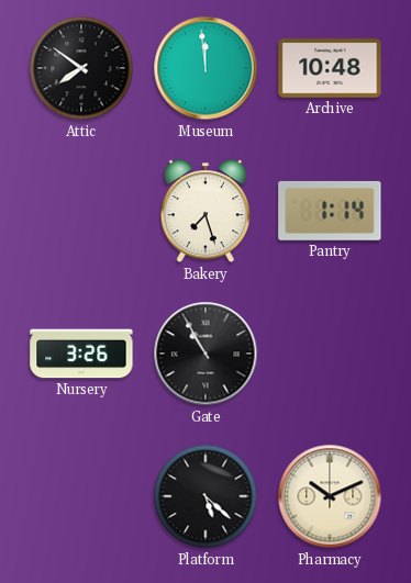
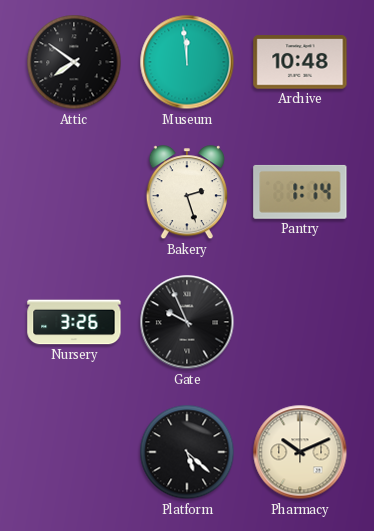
Bakery: 7:27 -> 2:27
Gate: 10:55 -> 9:56
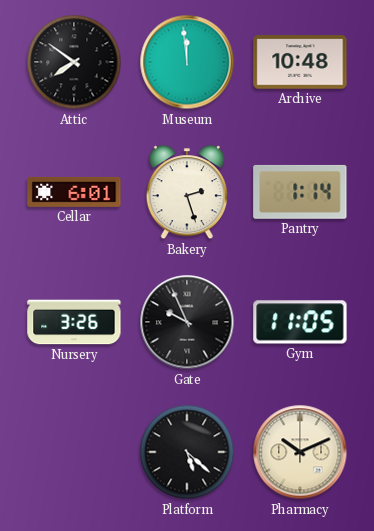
Cellar: none -> 6:01
Gym: none -> 11:05
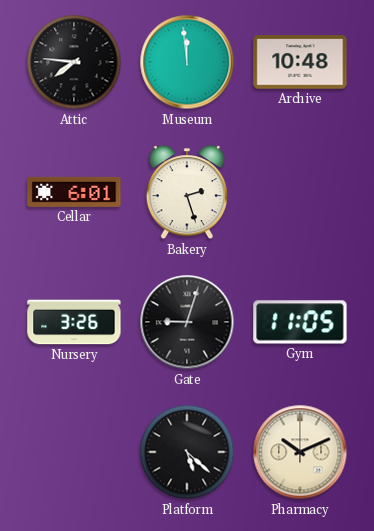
Attic: 7:51 -> 7:46
Pantry: 1:14 -> none
Gate: 9:56 -> 9:03
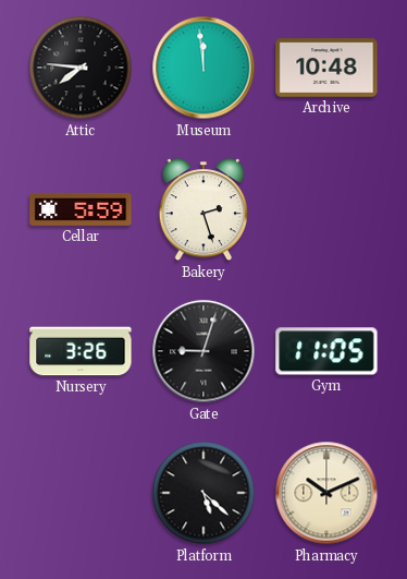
Cellar: 6:01 -> 5:59
